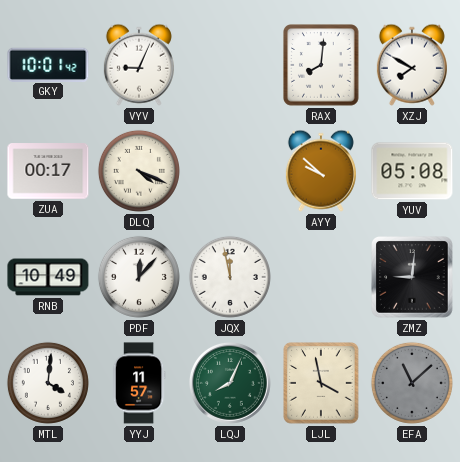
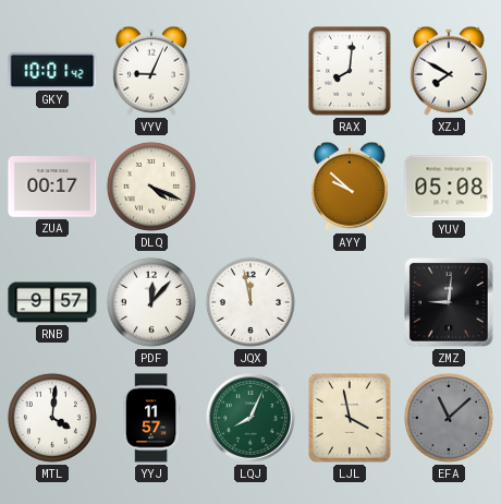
RNB: 10:49 -> 9:57
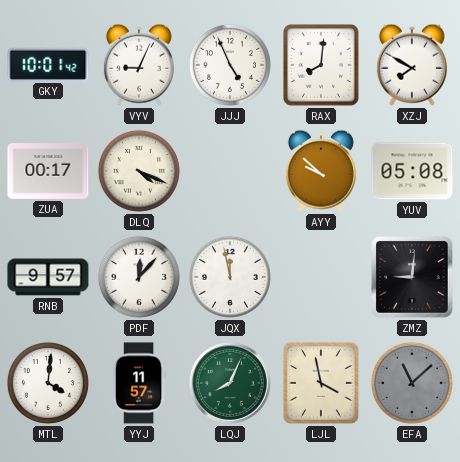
JJJ: none -> 4:56
